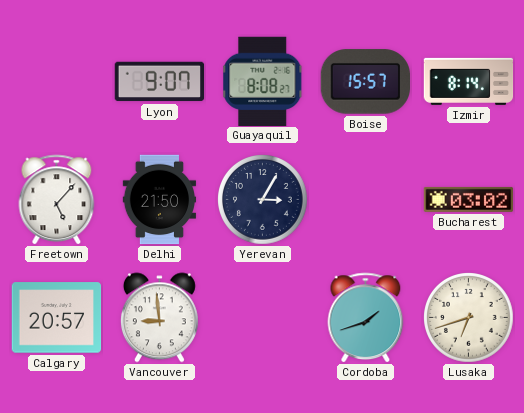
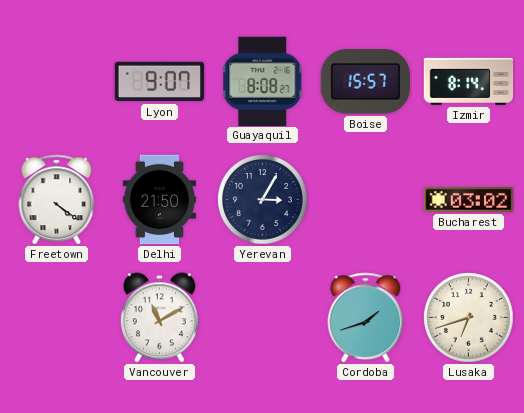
Freetown: 5:07 -> 4:21
Calgary: 20:57 -> none
Vancouver: 8:59 -> 11:10
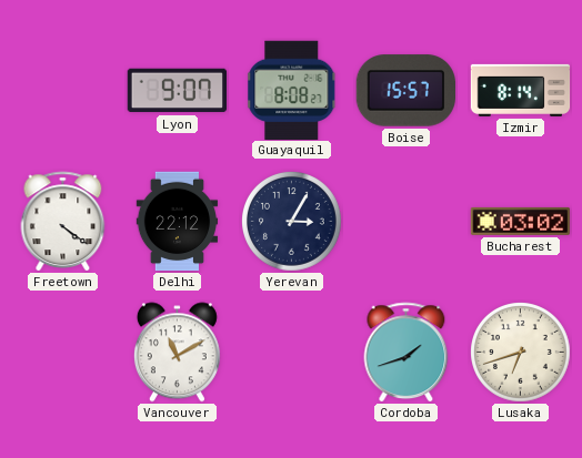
Delhi: 21:50 -> 22:12
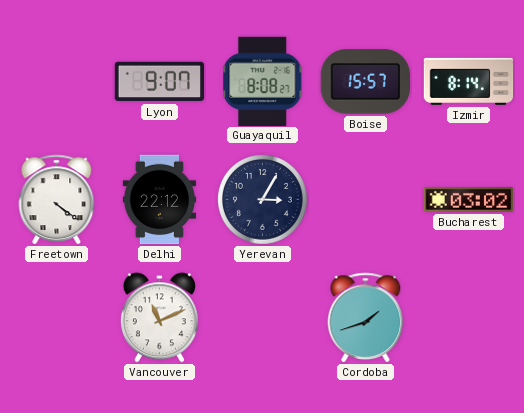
Vancouver: 11:10 -> 11:11
Lusaka: 6:42 -> none
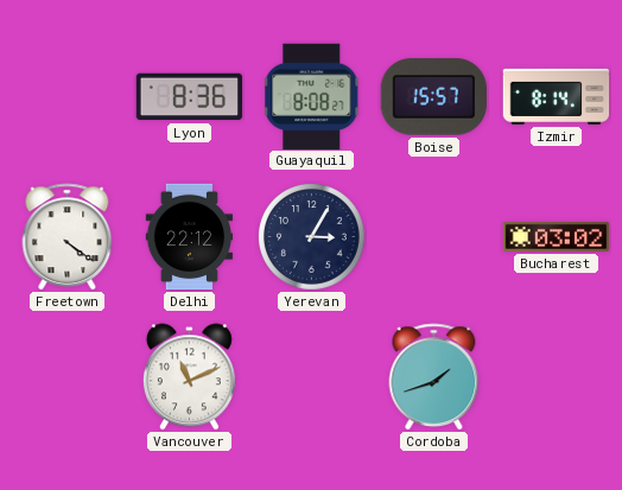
Lyon: 9:07 -> 8:36
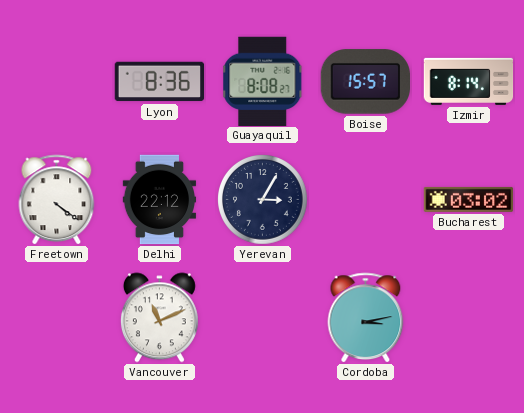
Cordoba: 1:42 -> 3:13
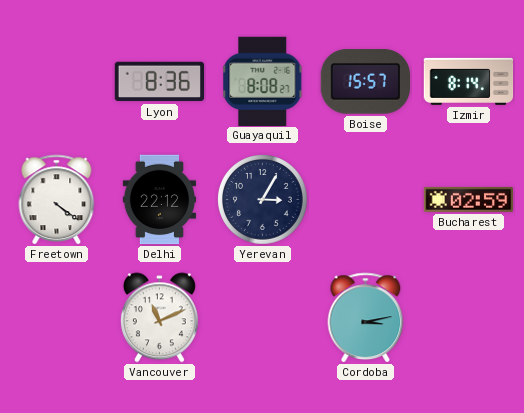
Bucharest: 03:02 -> 02:59
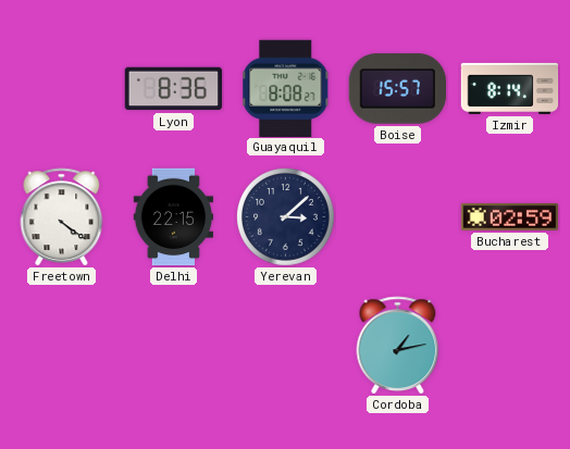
Delhi: 22:12 -> 22:15
Yerevan: 3:05 -> 3:08
Vancouver: 11:11 -> none
Cordoba: 3:13 -> 1:13
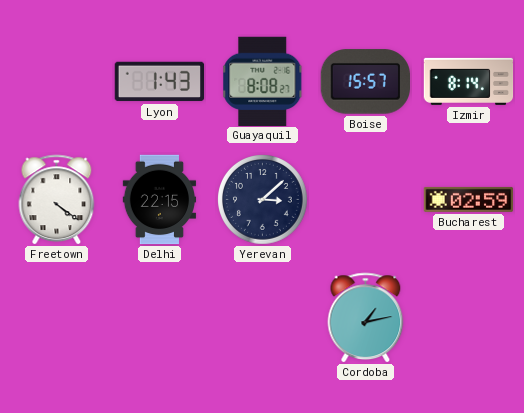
Lyon: 8:36 -> 1:43
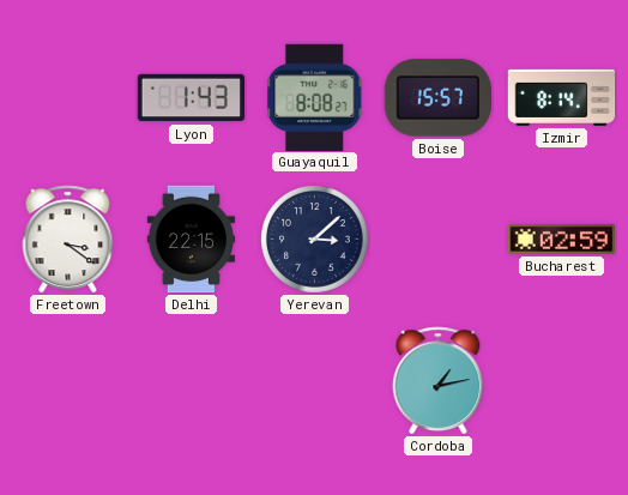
Freetown: 4:21 -> 3:21
